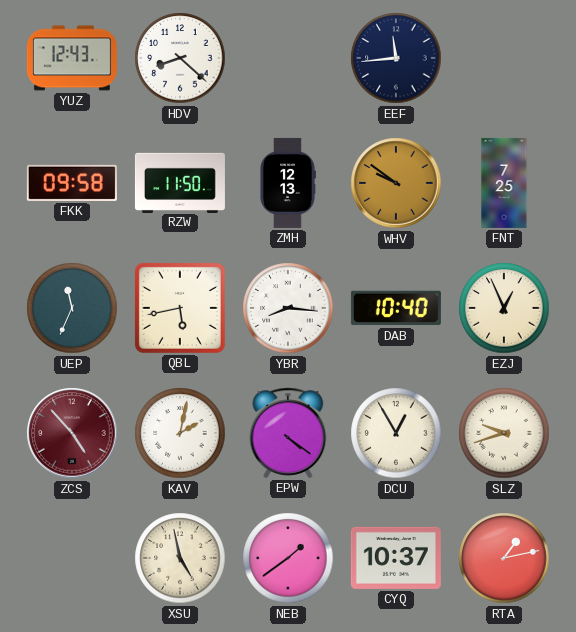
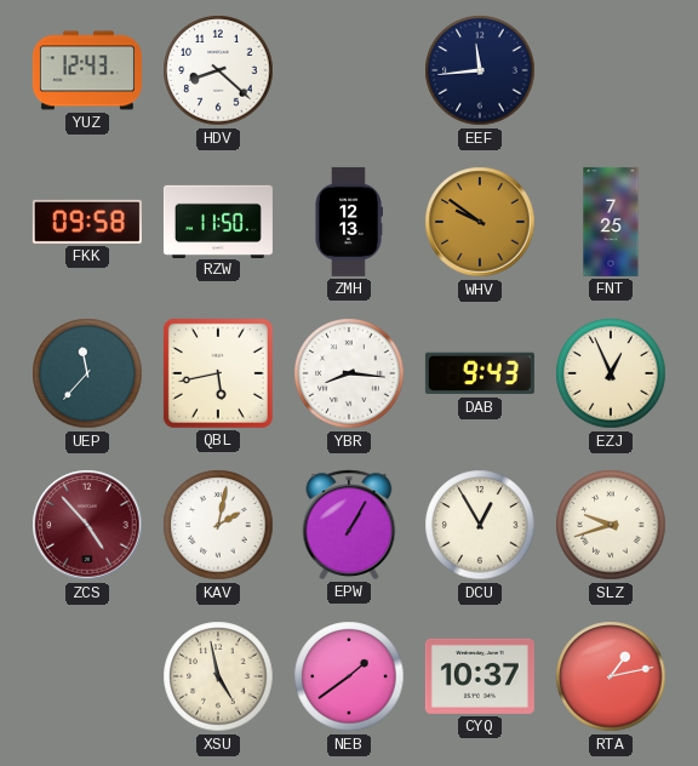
UEP: 11:34 -> 11:37
DAB: 10:40 -> 9:43
EPW: 4:21 -> 1:05
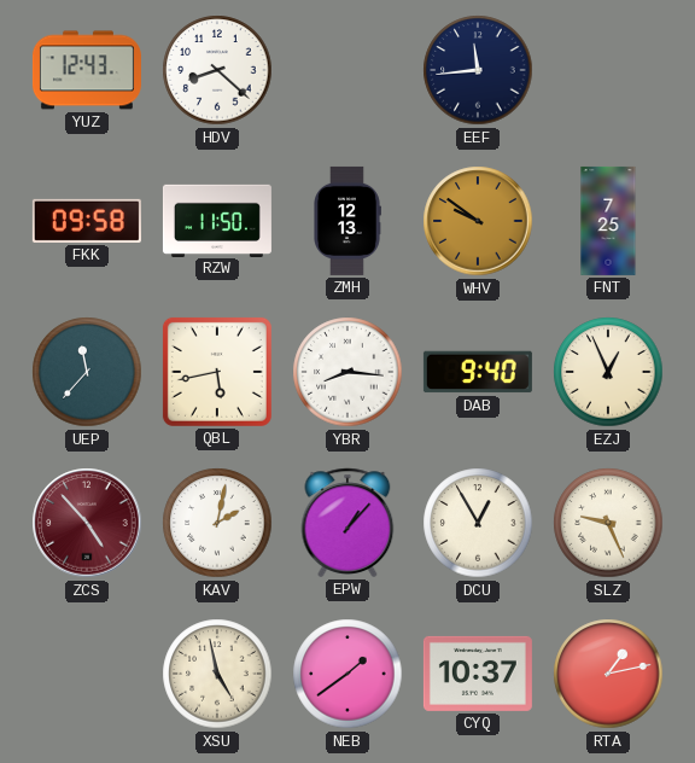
DAB: 9:43 -> 9:40
EPW: 1:05 -> 1:07
SLZ: 9:42 -> 9:26
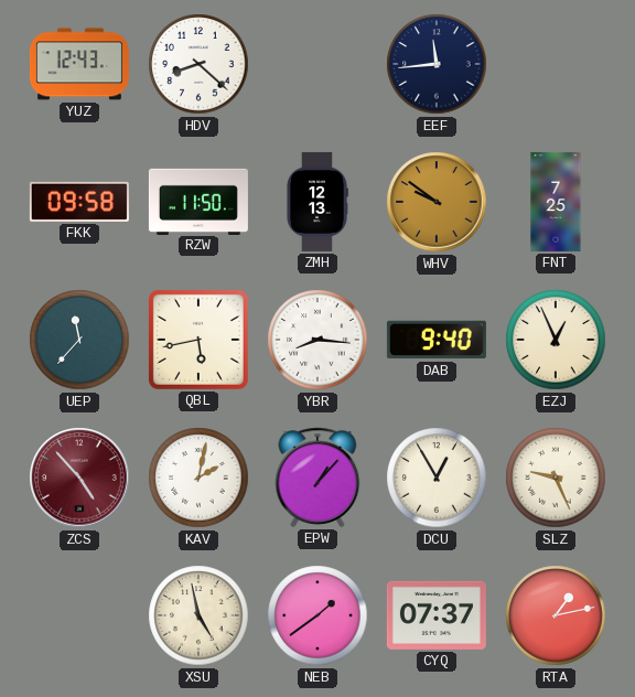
CYQ: 10:37 -> 07:37
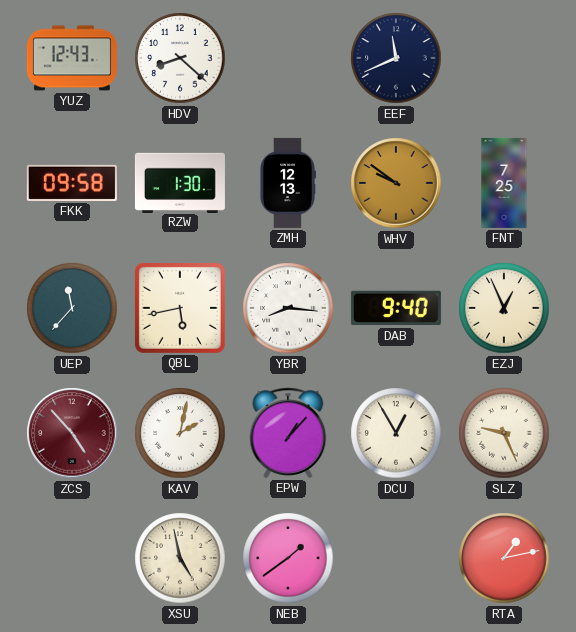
EEF: 11:44 -> 11:41
RZW: 11:50 -> 1:30
CYQ: 07:37 -> none
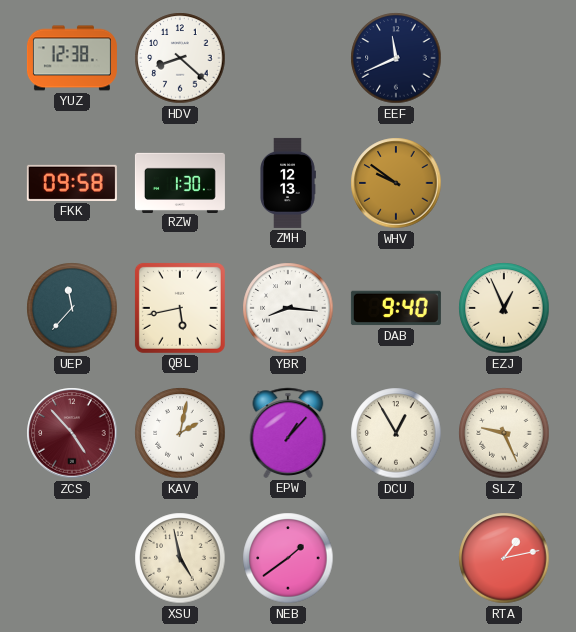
YUZ: 12:43 -> 12:38
FNT: 7:25 -> none
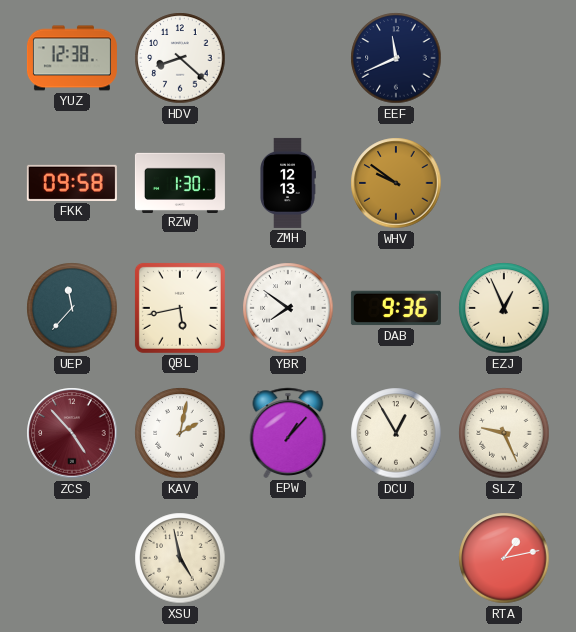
YBR: 8:16 -> 7:51
DAB: 9:40 -> 9:36
NEB: 1:39 -> none
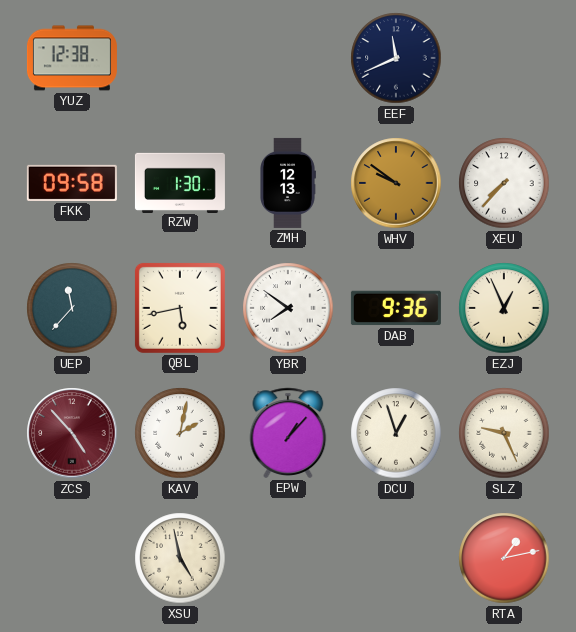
HDV: 8:22 -> none
XEU: none -> 7:37
DCU: 12:55 -> 12:57
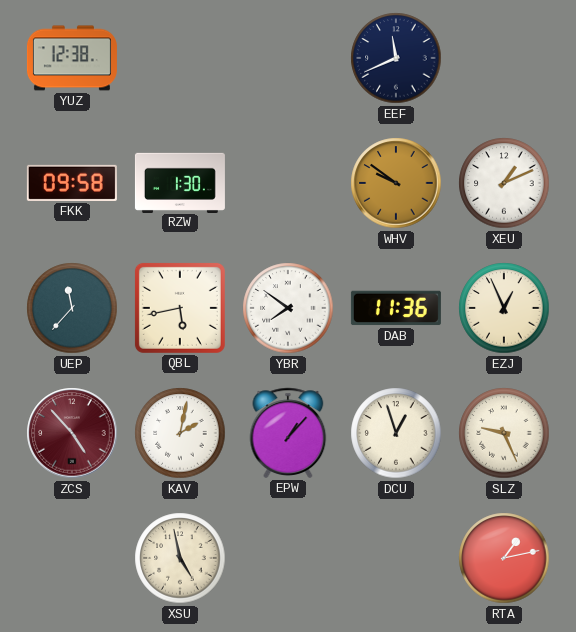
ZMH: 12:13 -> none
XEU: 7:37 -> 1:11
DAB: 9:36 -> 11:36
